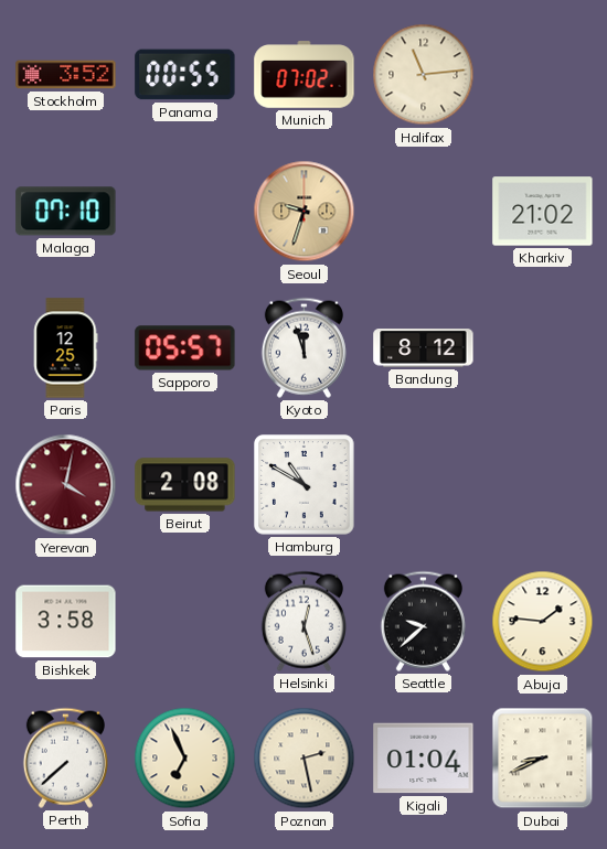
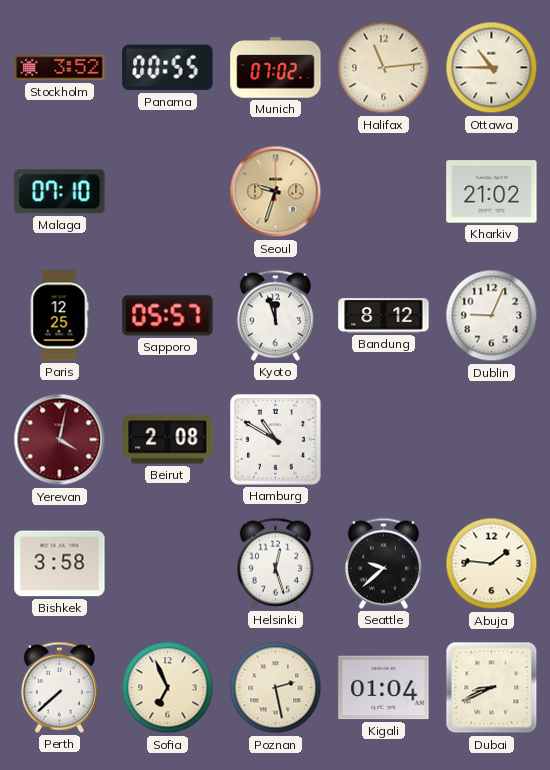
Ottawa: none -> 10:45
Dublin: none -> 9:04
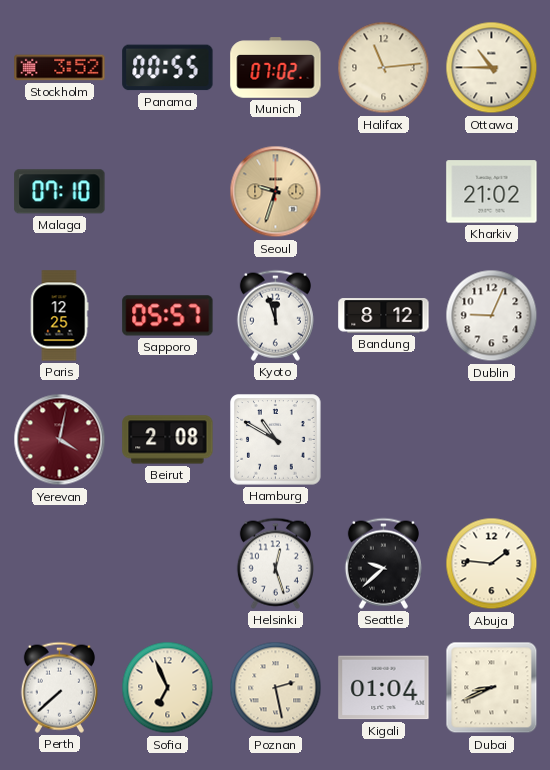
Bishkek: 3:58 -> none
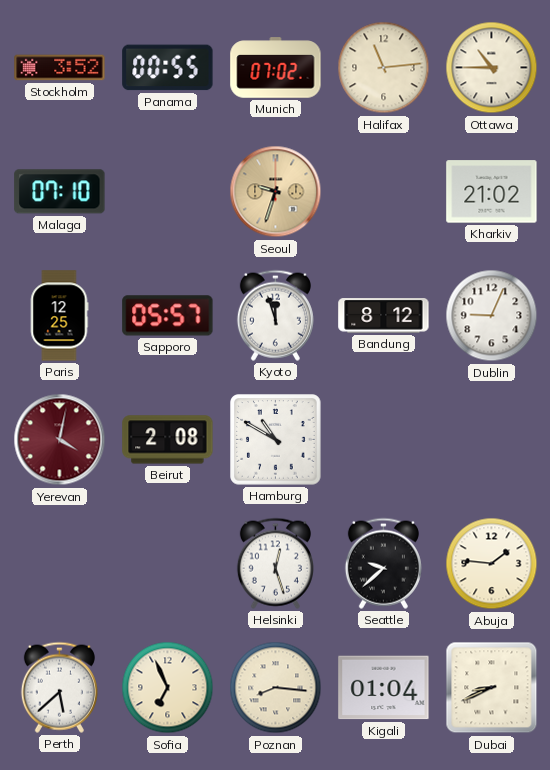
Perth: 7:38 -> 5:38
Poznan: 2:28 -> 8:16
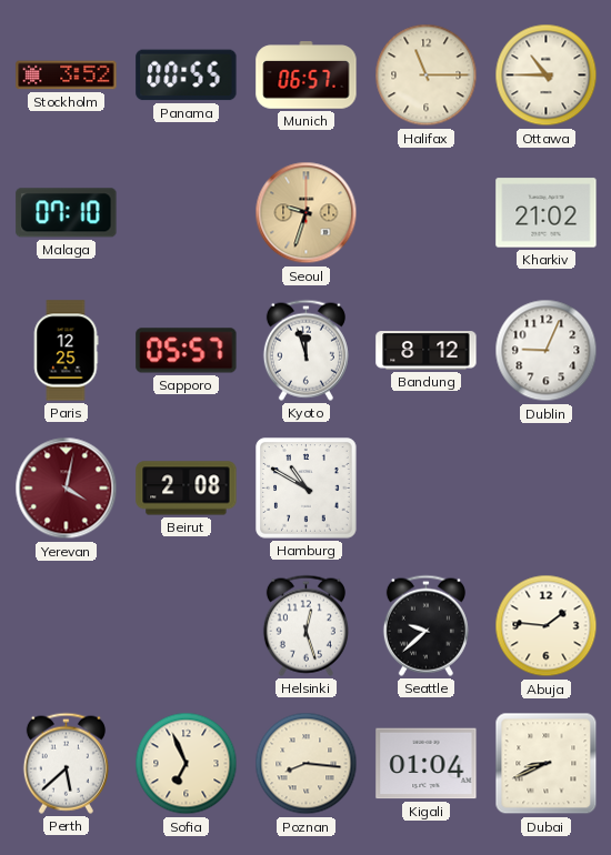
Munich: 07:02 -> 06:57
Halifax: 11:14 -> 11:15
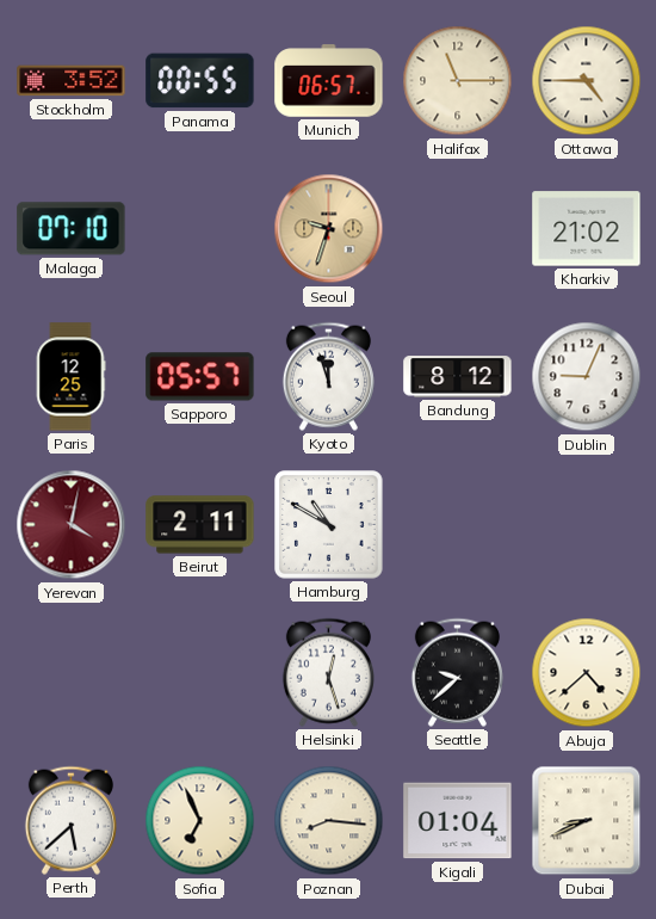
Ottawa: 10:45 -> 4:45
Beirut: 2:08 -> 2:11
Abuja: 1:46 -> 4:38
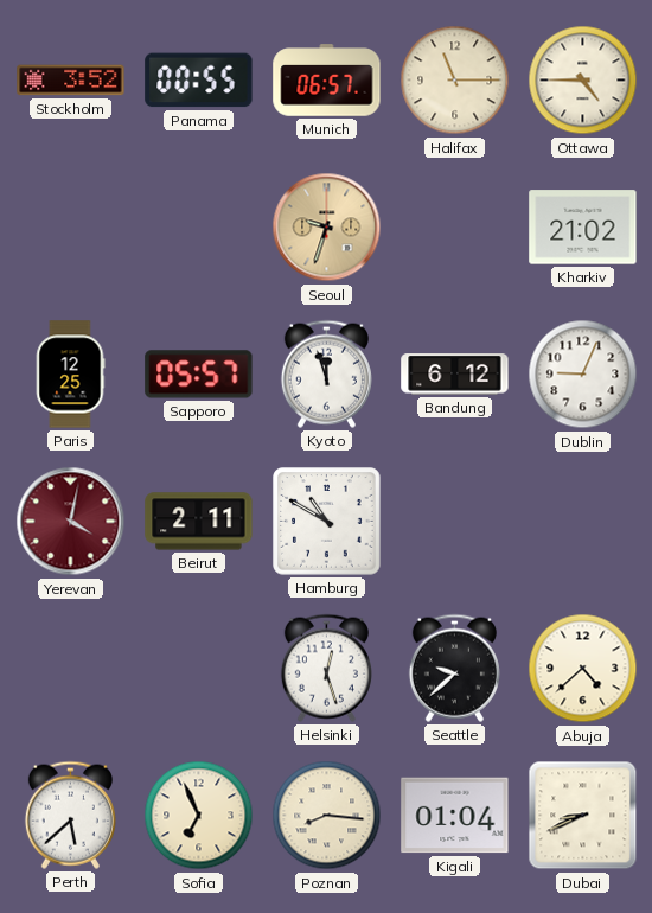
Malaga: 07:10 -> none
Bandung: 8:12 -> 6:12
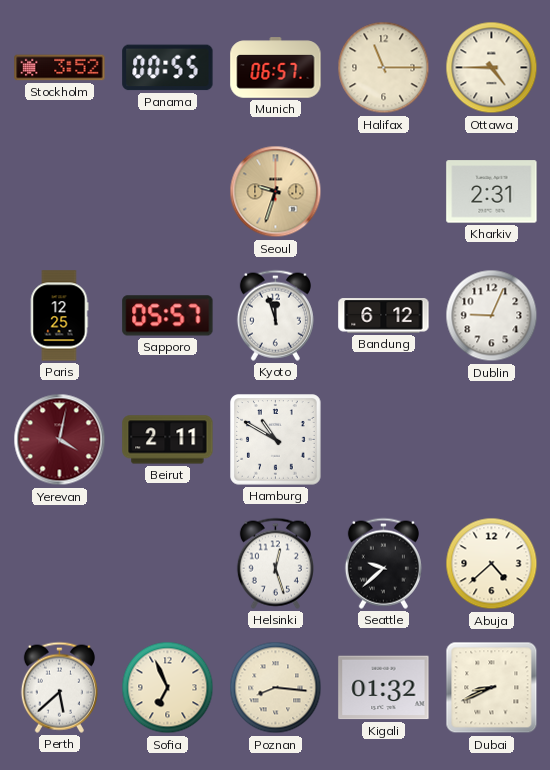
Kharkiv: 21:02 -> 2:31
Kigali: 01:04 -> 01:32
